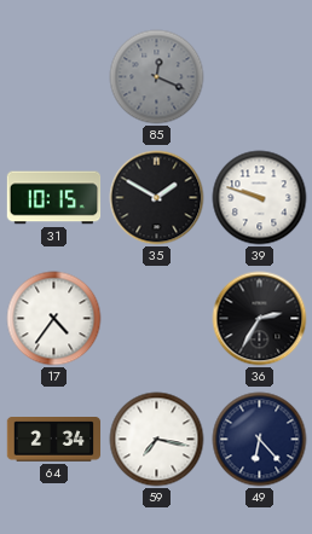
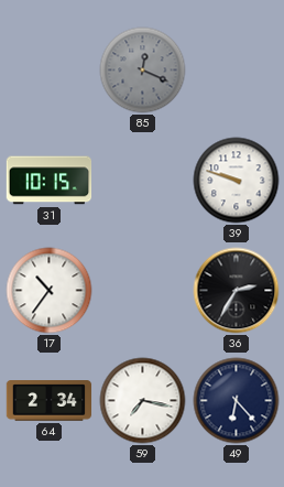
35: 1:50 -> none
17: 4:36 -> 10:36
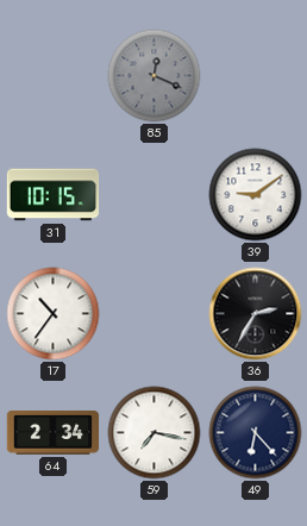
39: 9:48 -> 9:09
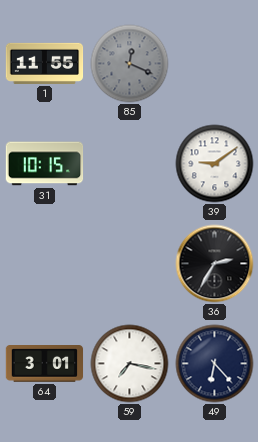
1: none -> 11:55
17: 10:36 -> none
64: 2:34 -> 3:01
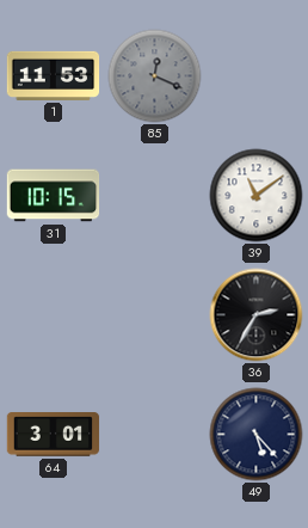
1: 11:55 -> 11:53
39: 9:09 -> 11:09
59: 7:17 -> none
49: 6:23 -> 5:23
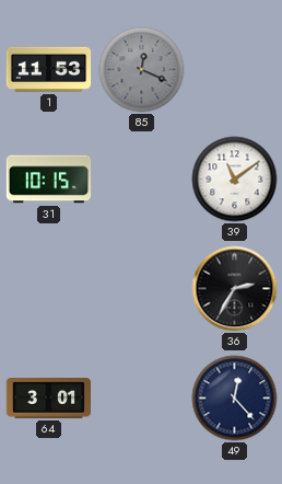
49: 5:23 -> 12:23
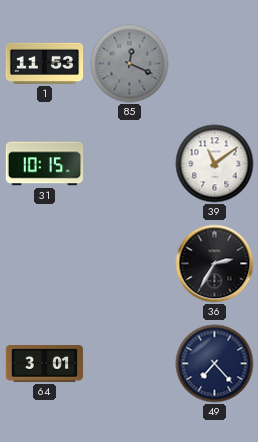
49: 12:23 -> 7:23
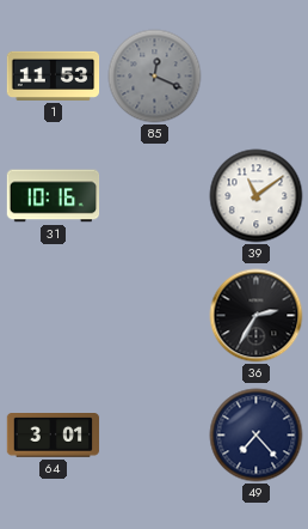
31: 10:15 -> 10:16
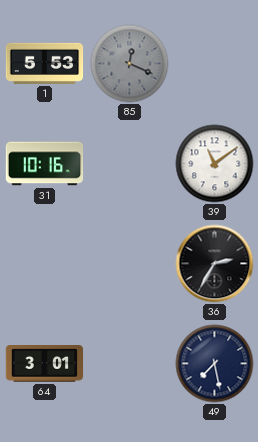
1: 11:53 -> 5:53
49: 7:23 -> 7:28
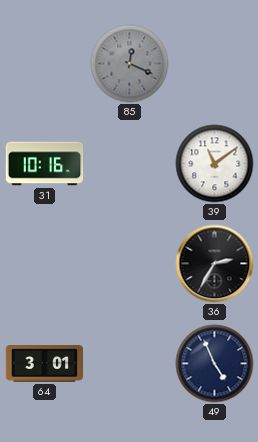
1: 5:53 -> none
49: 7:28 -> 4:56
